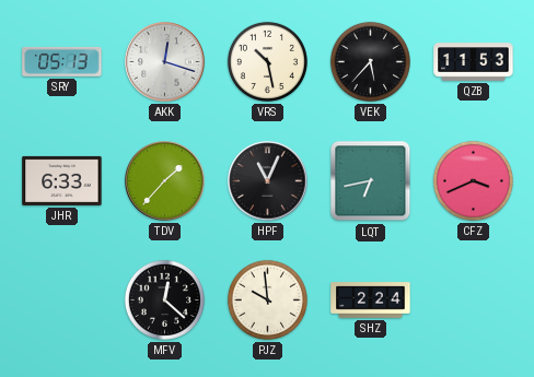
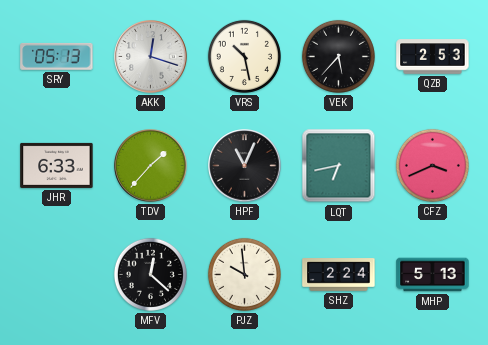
QZB: 11:53 -> 2:53
MHP: none -> 5:13
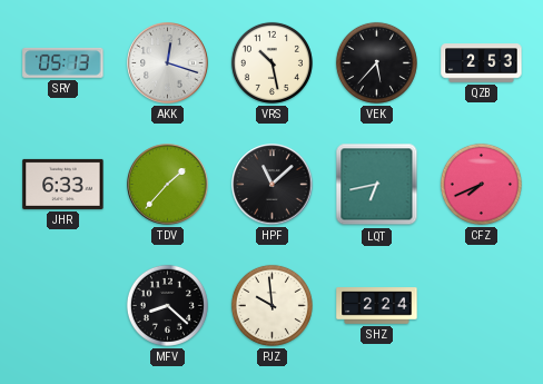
HPF: 11:04 -> 11:08
CFZ: 3:41 -> 7:41
MFV: 12:22 -> 8:22
MHP: 5:13 -> none
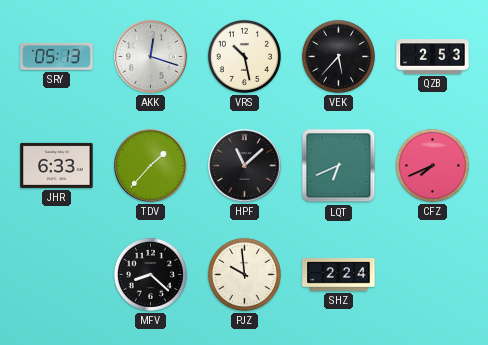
LQT: 6:43 -> 6:41
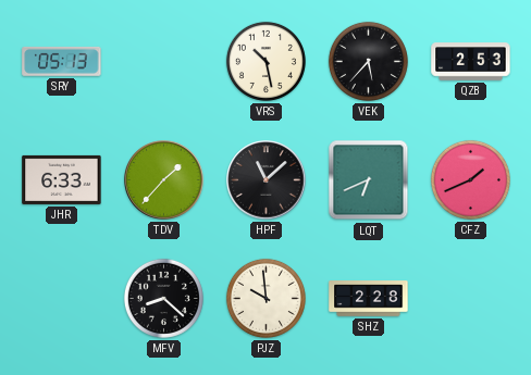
AKK: 12:18 -> none
CFZ: 7:41 -> 1:41
SHZ: 2:24 -> 2:28
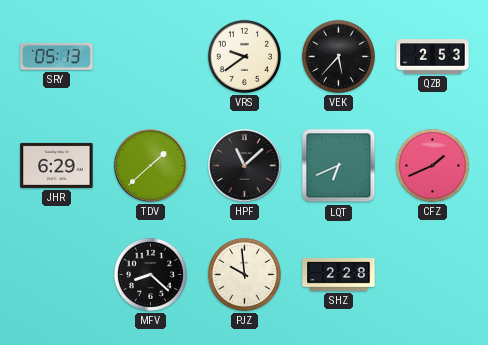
VRS: 10:28 -> 9:39
JHR: 6:33 -> 6:29
TDV: 1:37 -> 1:38
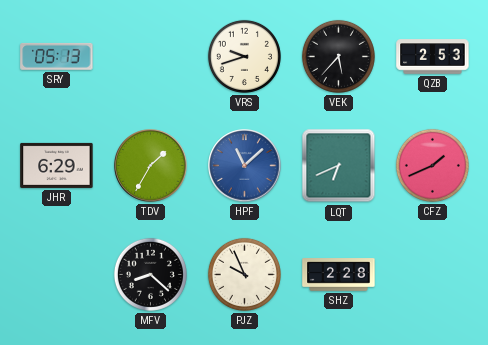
VRS: 9:39 -> 9:42
TDV: 1:38 -> 1:35
HPF dial: black -> blue
PJZ: 9:59 -> 9:56
